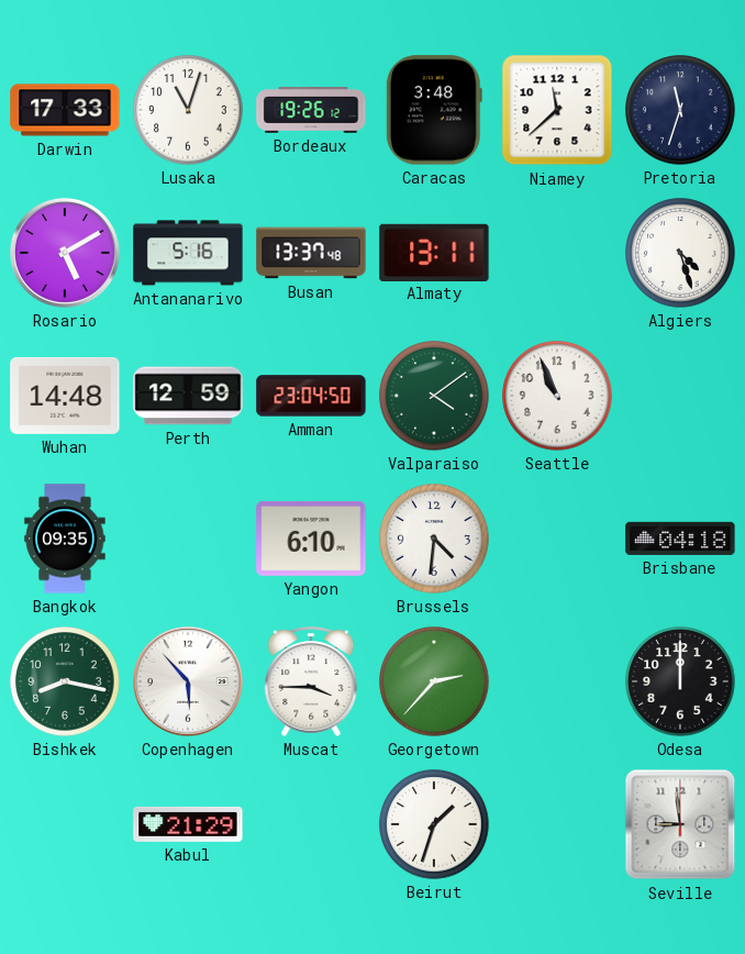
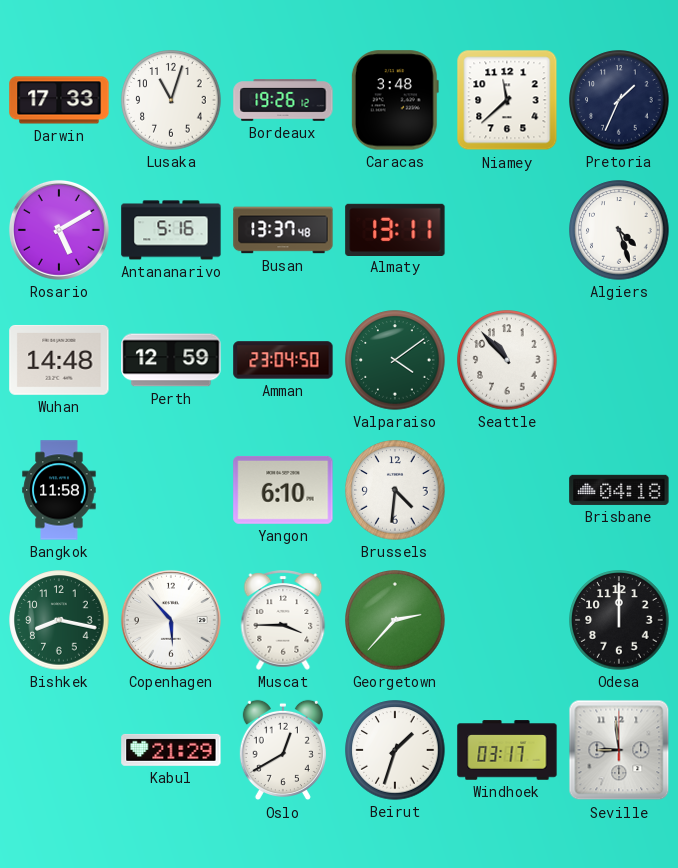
Pretoria: 11:33 -> 1:34
Seattle: 10:56 -> 10:53
Bangkok: 09:35 -> 11:58
Oslo: none -> 12:40
Windhoek: none -> 03:17
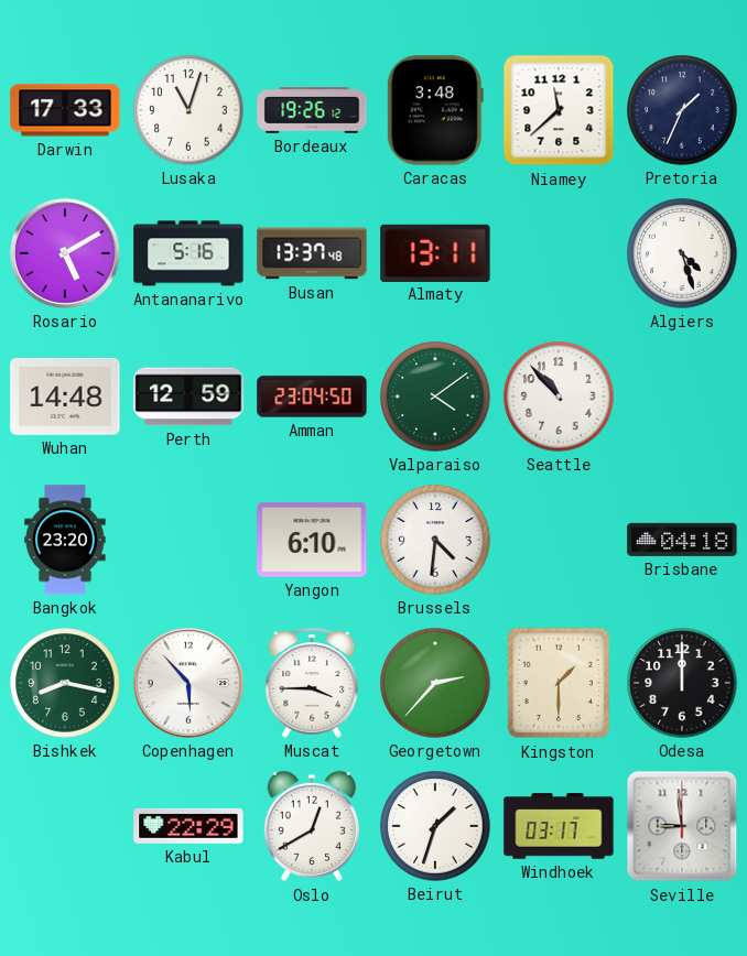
Bangkok: 11:58 -> 23:20
Kingston: none -> 1:30
Kabul: 21:29 -> 22:29
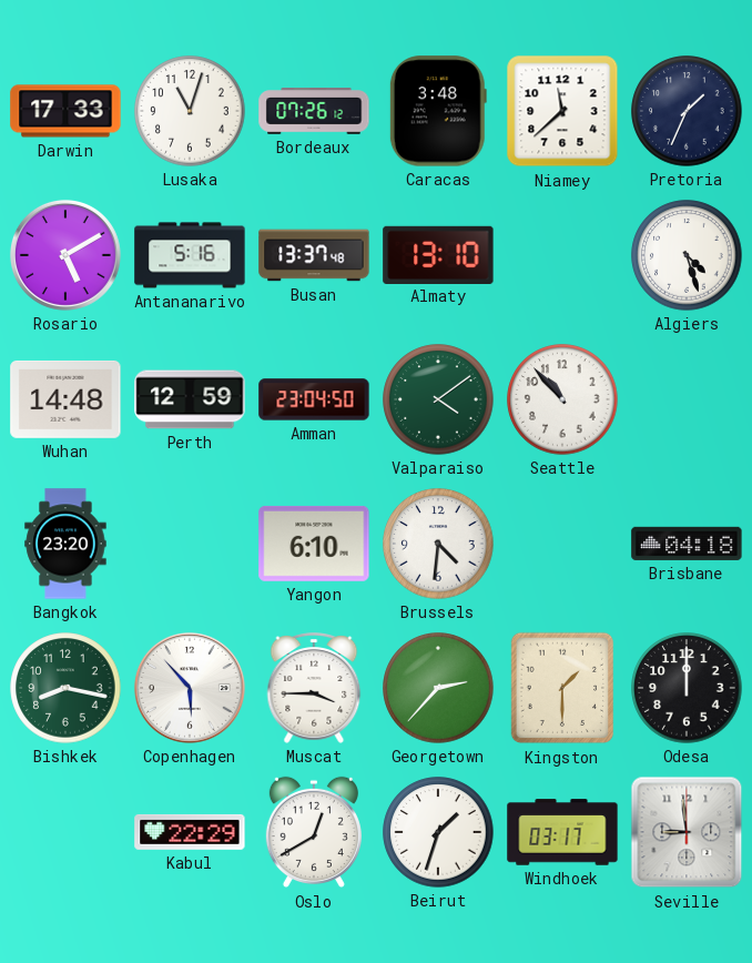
Bordeaux: 19:26 -> 07:26
Almaty: 13:11 -> 13:10
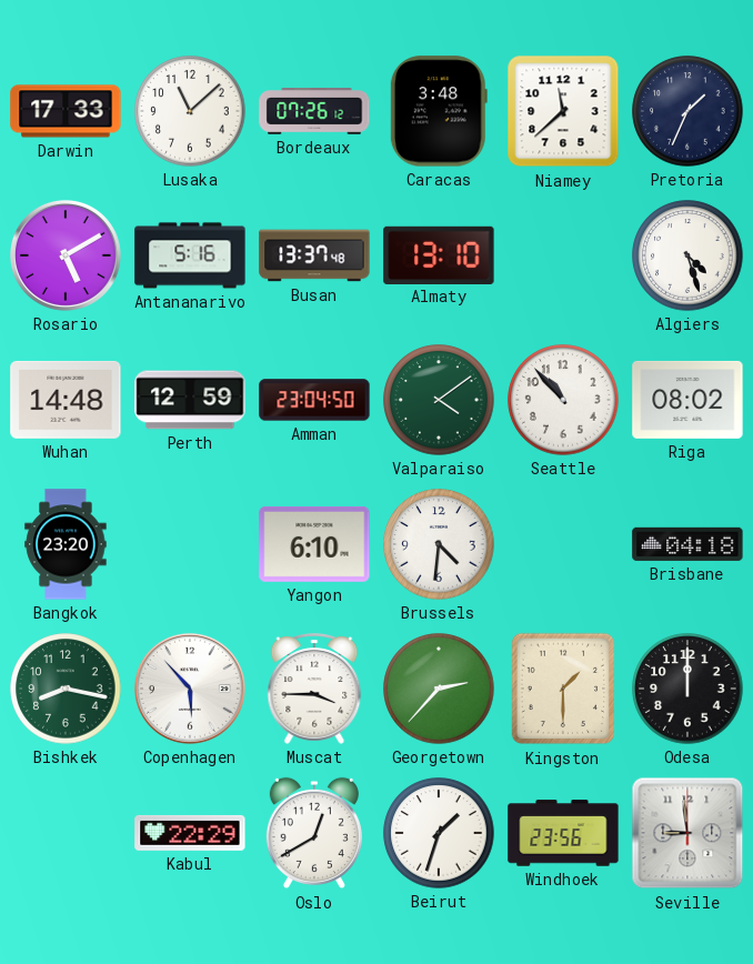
Lusaka: 11:03 -> 11:08
Riga: none -> 08:02
Windhoek: 03:17 -> 23:56
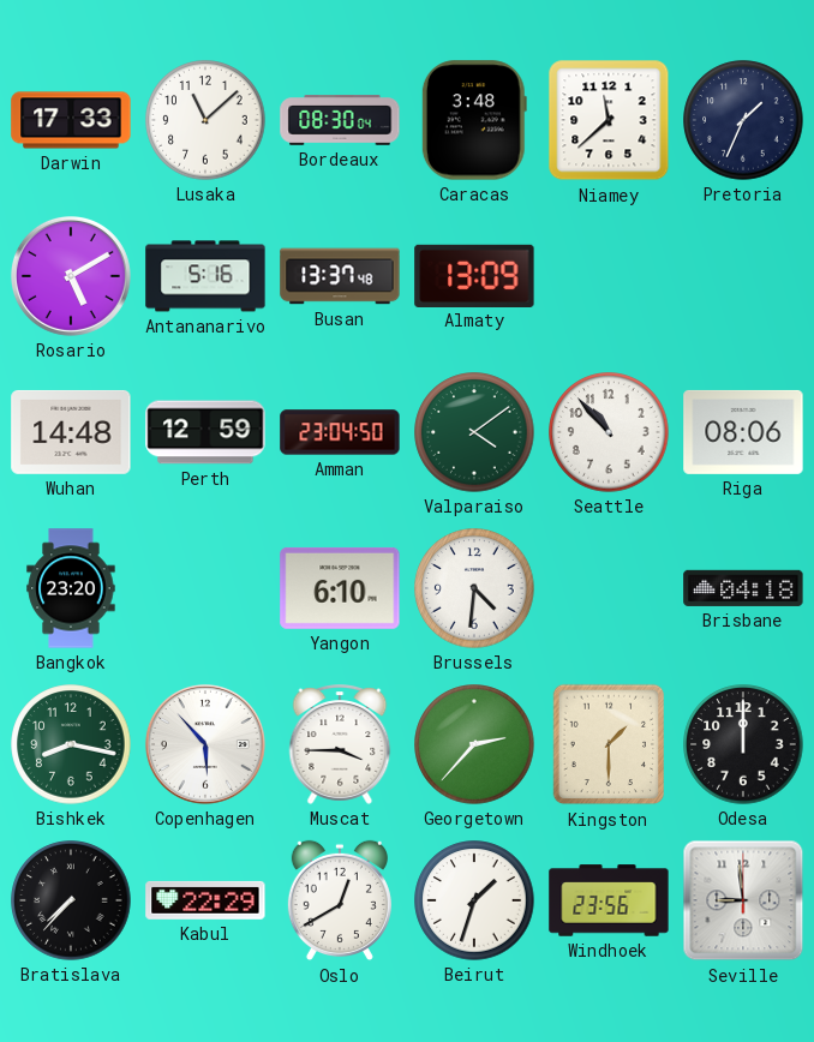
Bordeaux: 07:26 -> 08:30
Almaty: 13:10 -> 13:09
Algiers: 4:27 -> none
Riga: 08:02 -> 08:06
Bratislava: none -> 7:37
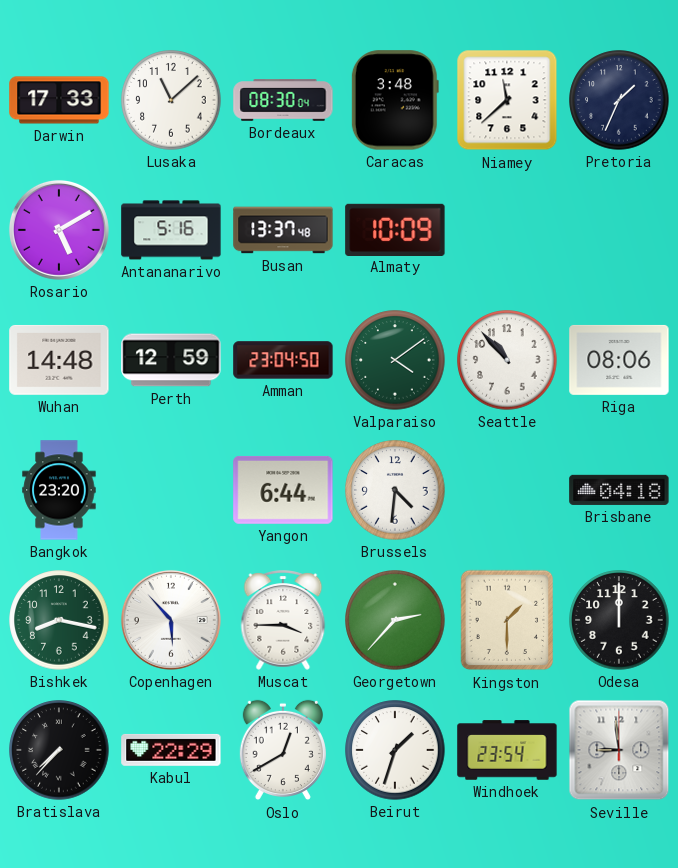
Almaty: 13:09 -> 10:09
Yangon: 6:10 -> 6:44
Windhoek: 23:56 -> 23:54
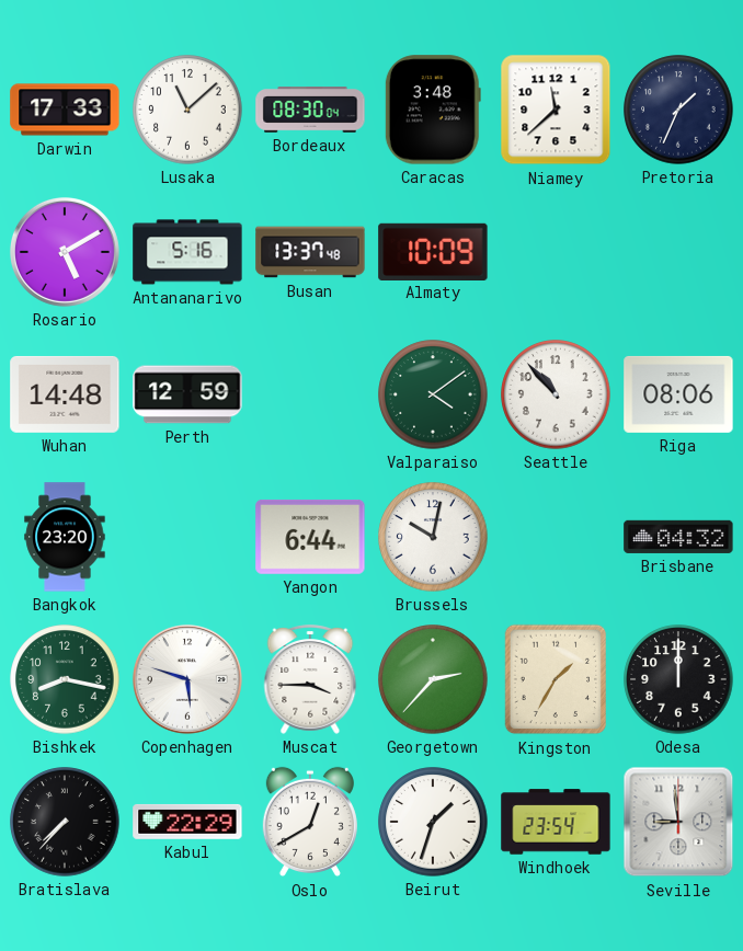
Amman: 23:04 -> none
Brussels: 4:31 -> 10:02
Brisbane: 04:18 -> 04:32
Copenhagen: 5:53 -> 5:48
Kingston: 1:30 -> 1:35
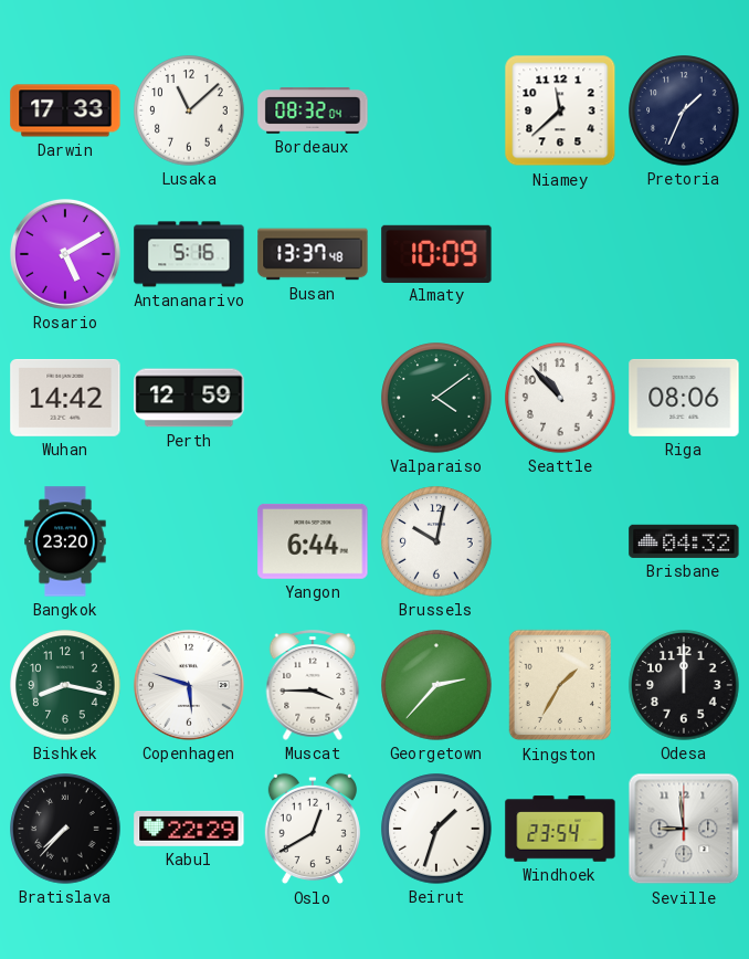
Bordeaux: 08:30 -> 08:32
Caracas: 3:48 -> none
Wuhan: 14:48 -> 14:42
